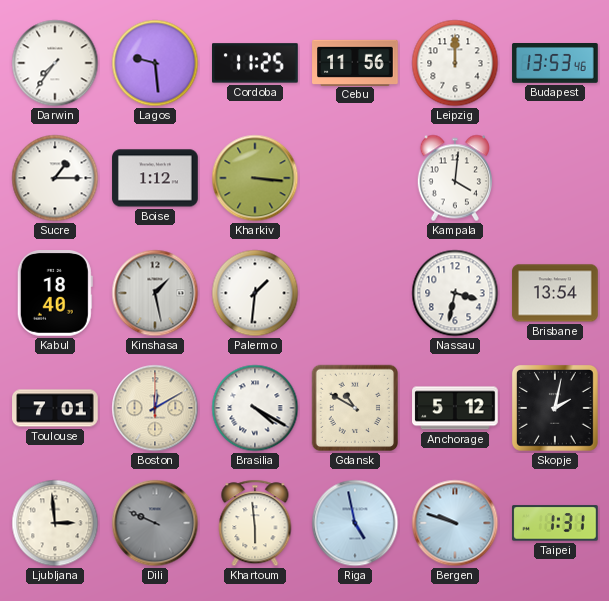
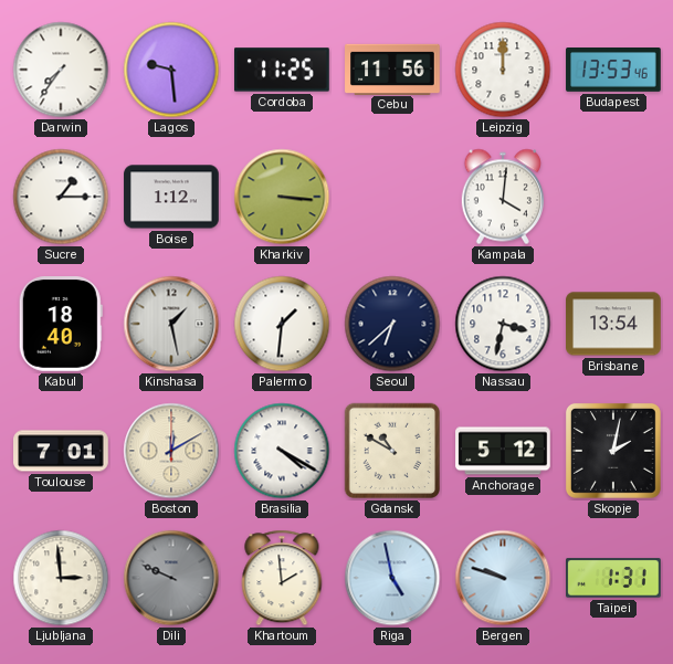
Seoul: none -> 6:38
Khartoum: 5:59 -> 1:59
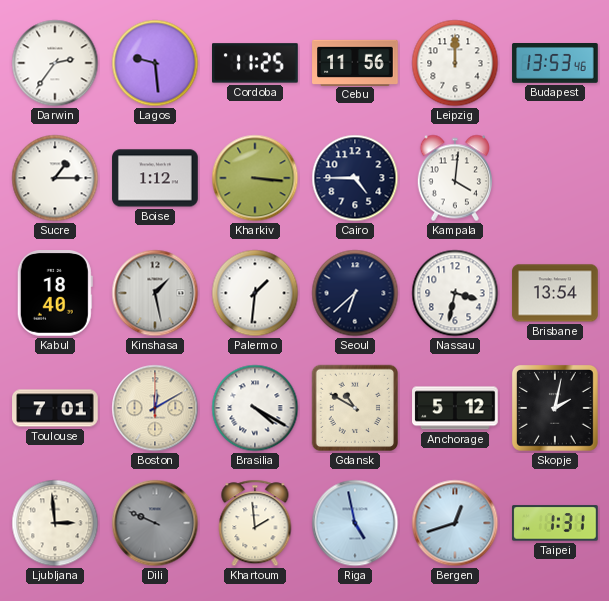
Darwin: 7:36 -> 2:36
Cairo: none -> 4:45
Bergen: 9:48 -> 12:42
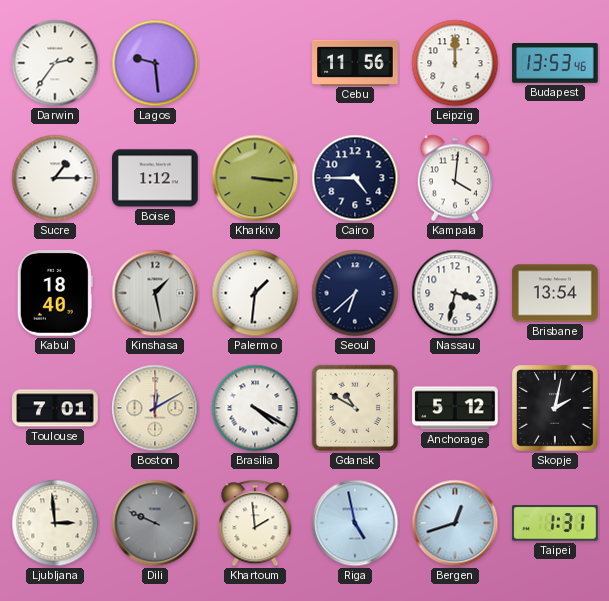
Cordoba: 11:25 -> none
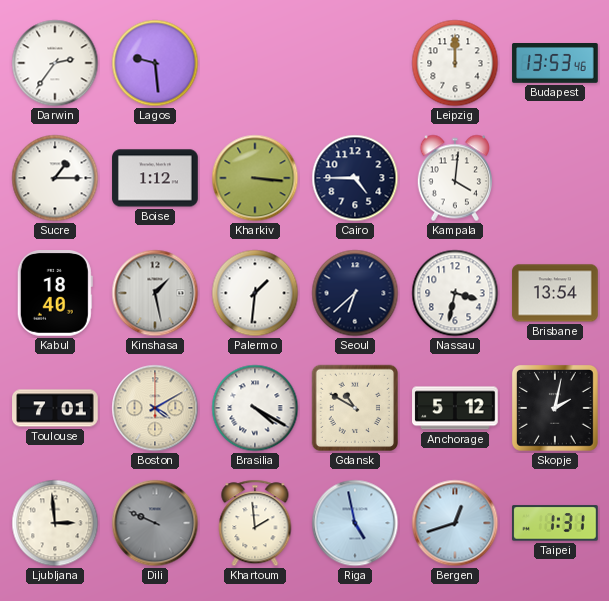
Cebu: 11:56 -> none
Boston: 12:10 -> 4:10
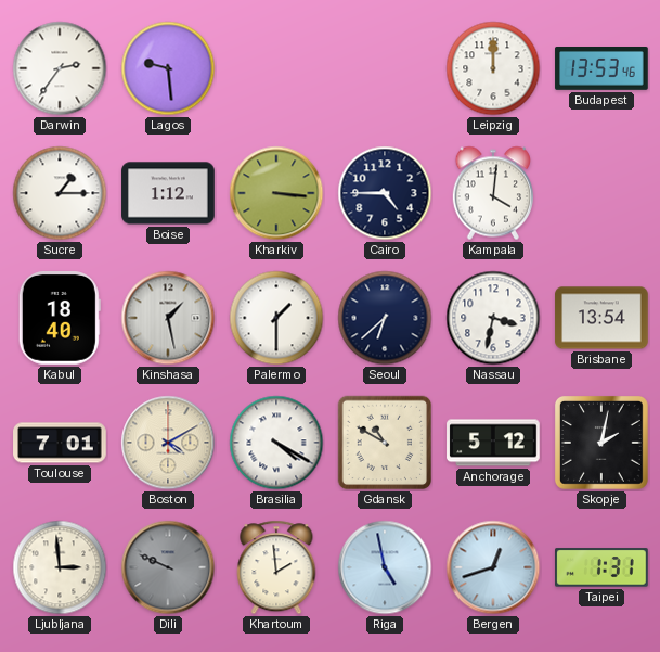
Palermo: 1:31 -> 1:30
